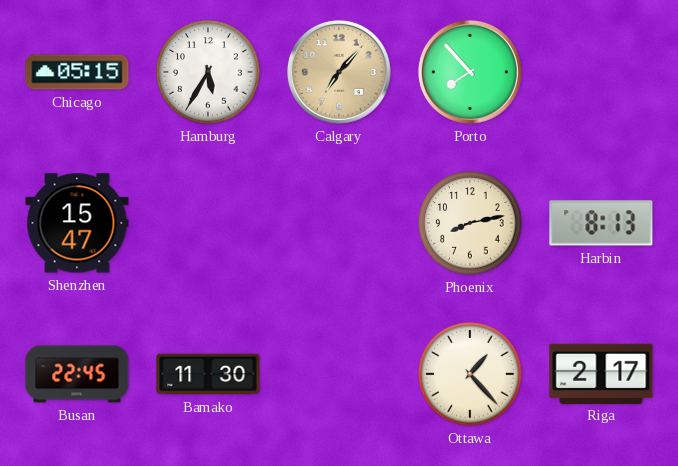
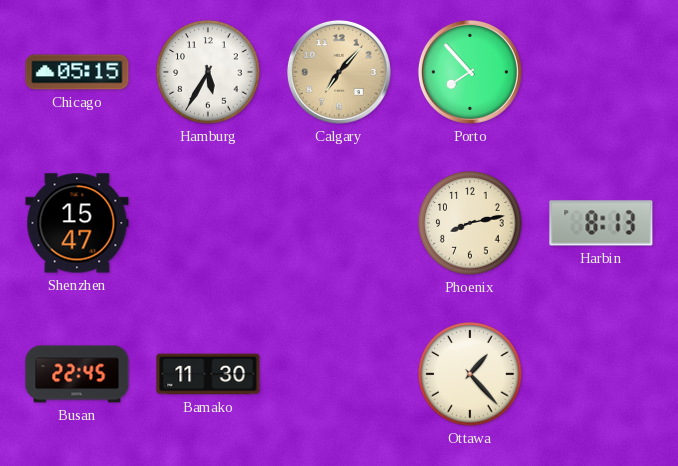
Riga: 2:17 -> none
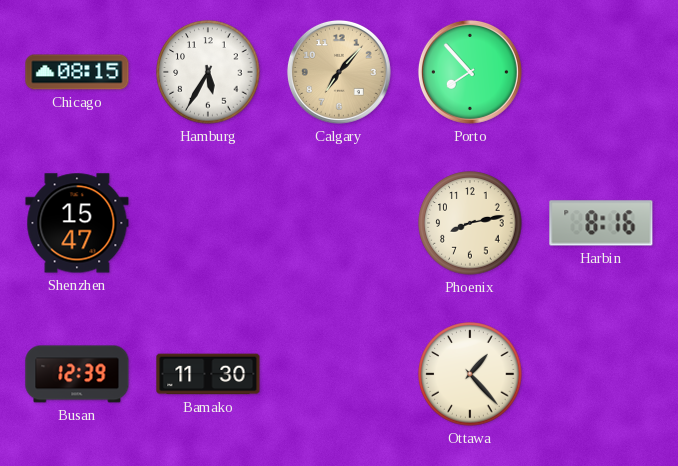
Chicago: 05:15 -> 08:15
Harbin: 8:13 -> 8:16
Busan: 22:45 -> 12:39
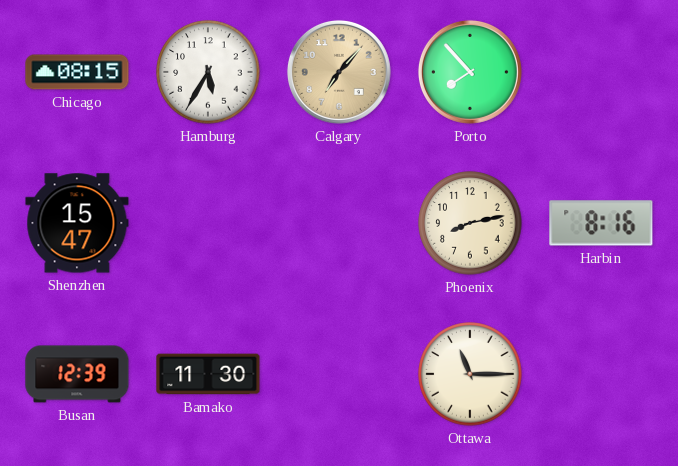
Ottawa: 1:23 -> 11:15
